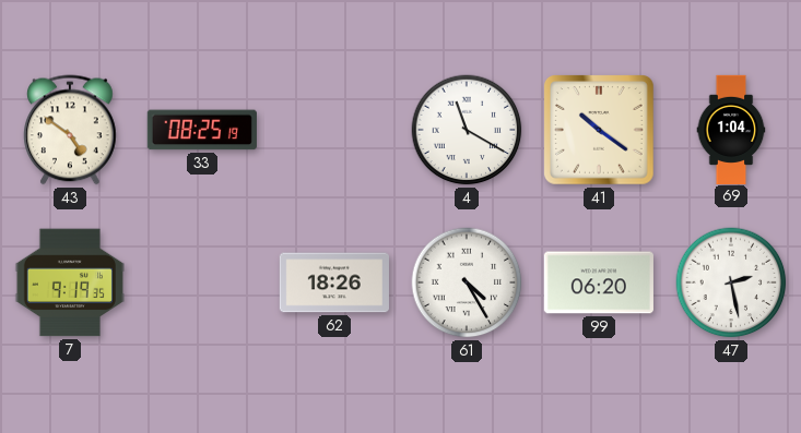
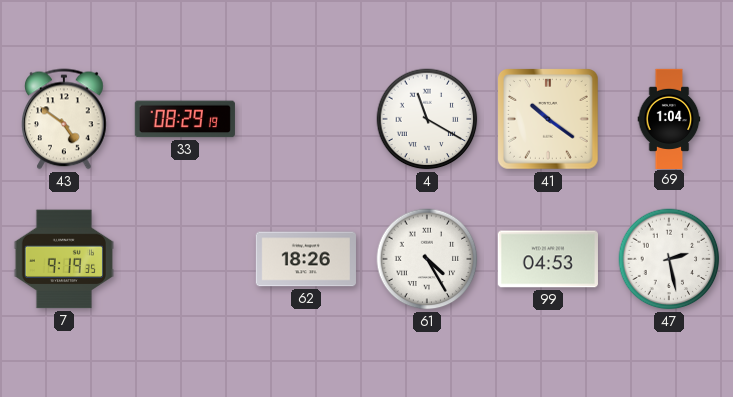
33: 08:25 -> 08:29
99: 06:20 -> 04:53
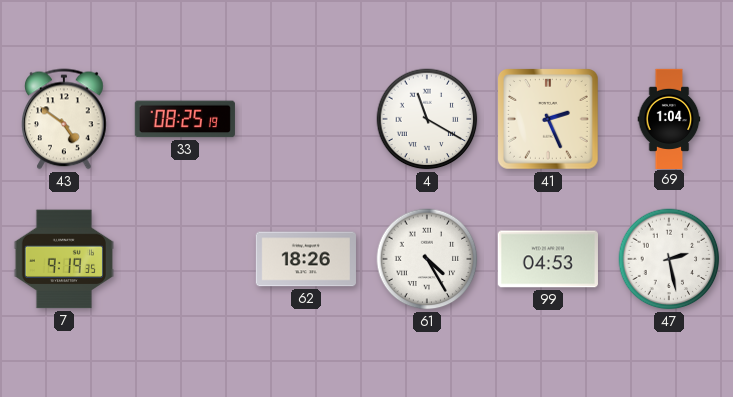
33: 08:29 -> 08:25
41: 10:21 -> 2:26
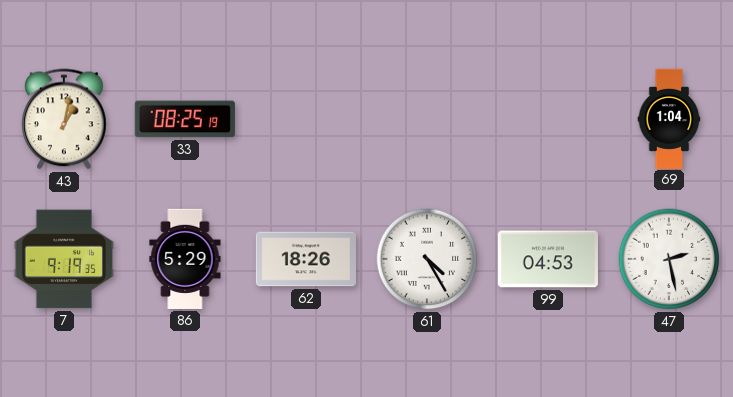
43: 4:51 -> 1:02
4: 11:20 -> none
41: 2:26 -> none
86: none -> 5:29
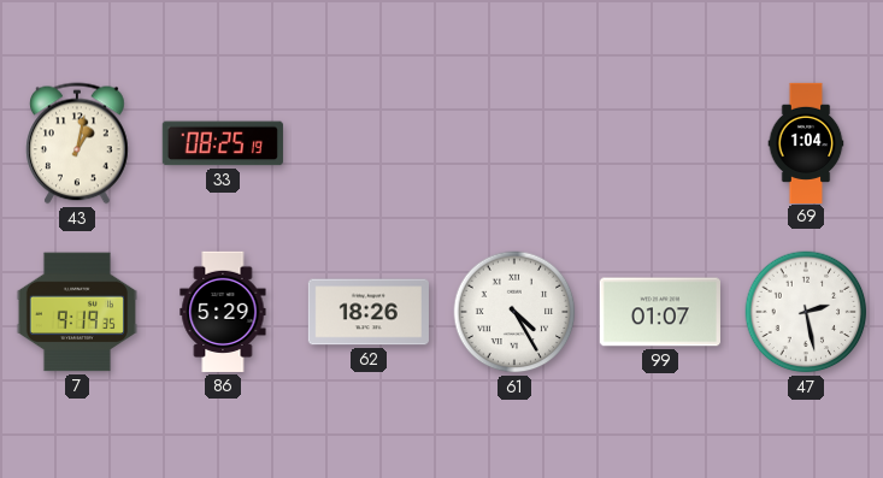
99: 04:53 -> 01:07
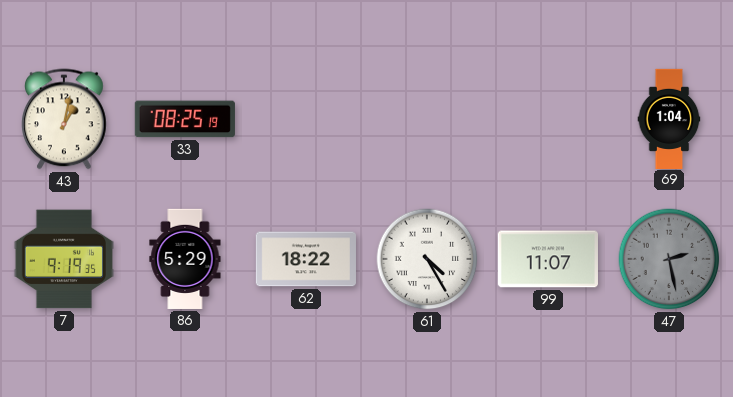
62: 18:26 -> 18:22
99: 01:07 -> 11:07
47 dial: white -> grey
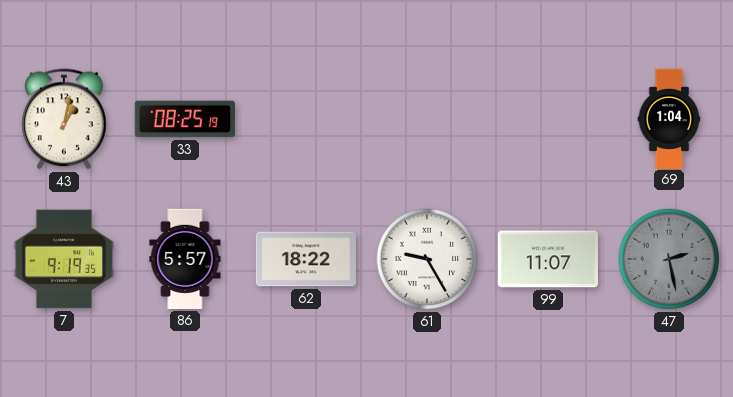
86: 5:29 -> 5:57
61: 4:25 -> 9:25
